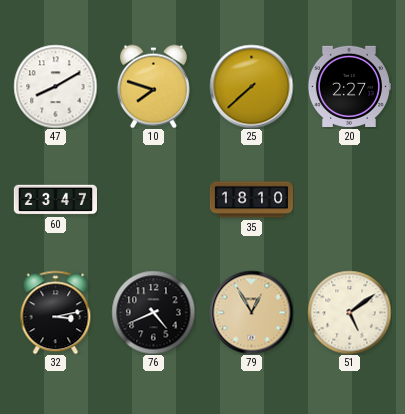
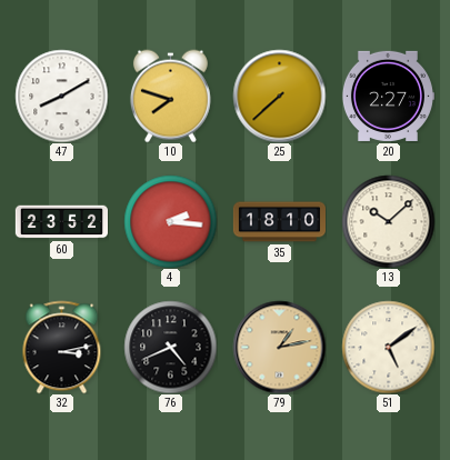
60: 23:47 -> 23:52
4: none -> 2:16
13: none -> 10:08
79: 12:55 -> 1:13
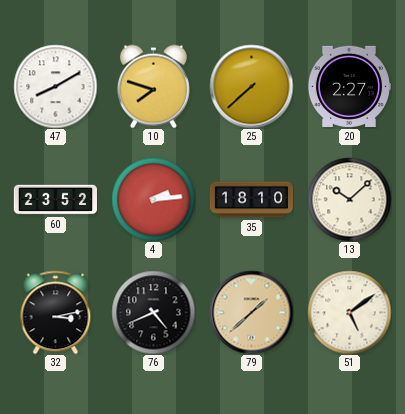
4: 2:16 -> 2:14
79: 1:13 -> 1:38
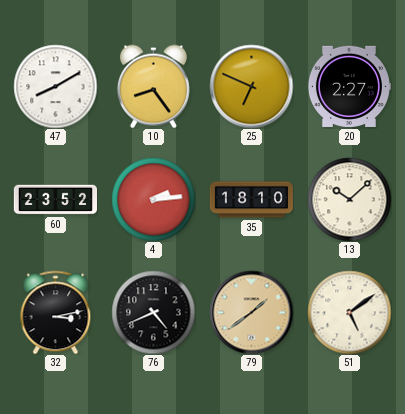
10: 7:48 -> 8:24
25: 7:38 -> 6:49
79: 1:38 -> 1:39
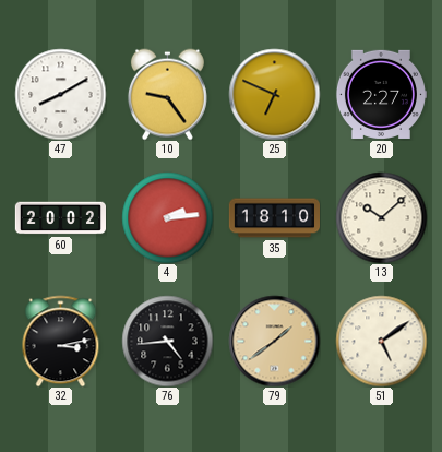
10: 8:24 -> 9:24
60: 23:52 -> 20:02
76: 4:41 -> 4:44
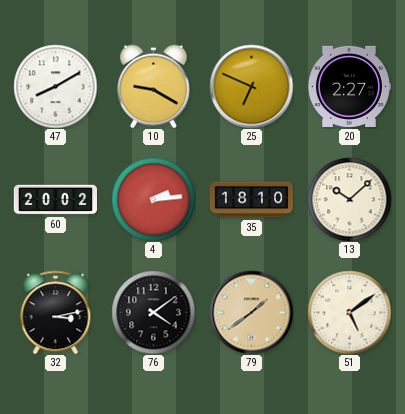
10: 9:24 -> 9:20
76: 4:44 -> 4:09
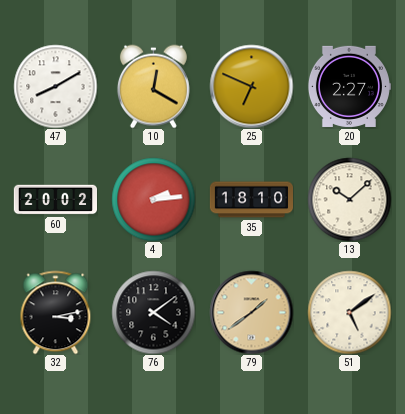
10: 9:20 -> 12:20
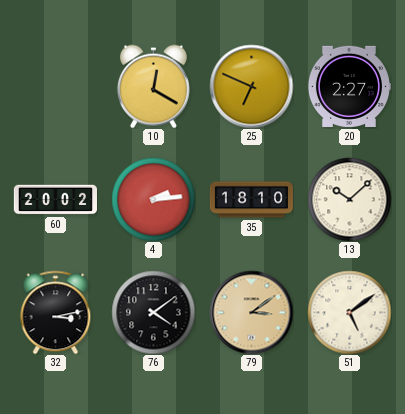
47: 8:10 -> none
79: 1:39 -> 3:09
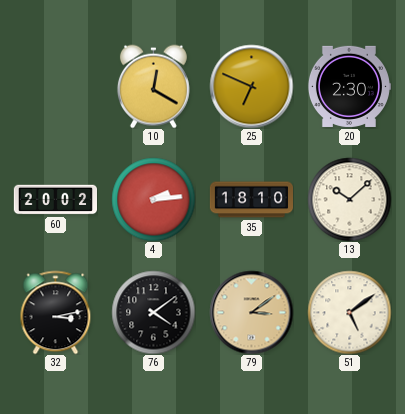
20: 2:27 -> 2:30
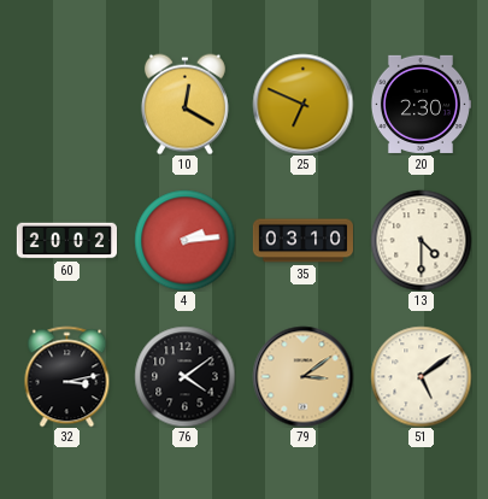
35: 18:10 -> 03:10
13: 10:08 -> 4:30
